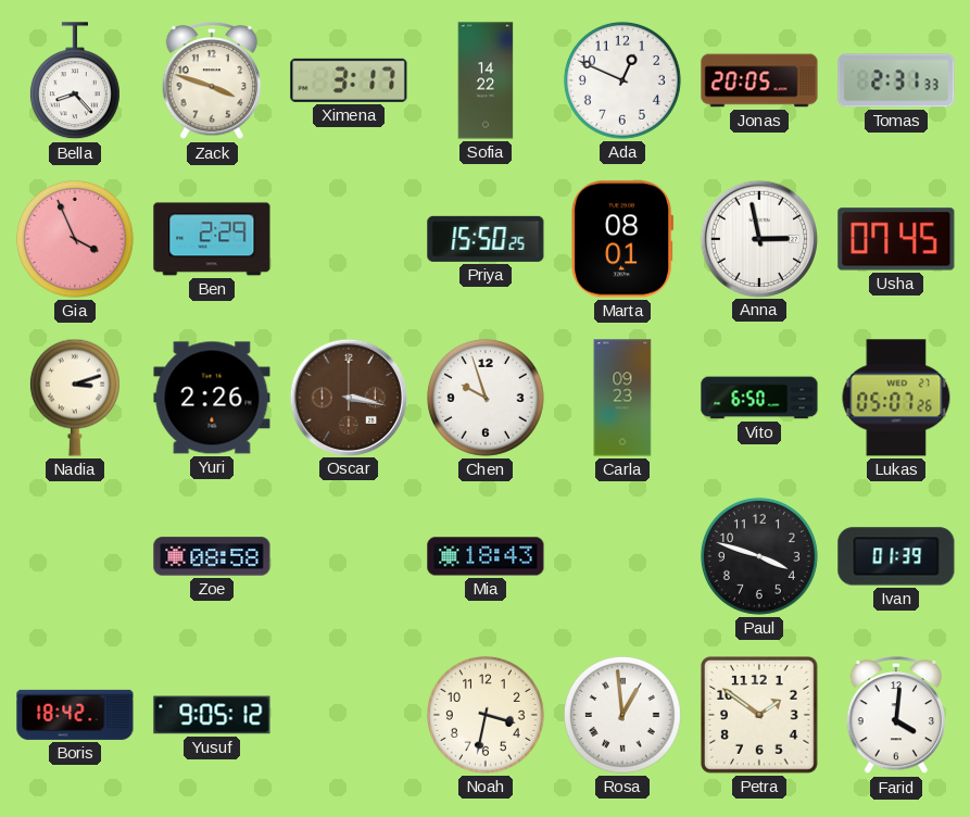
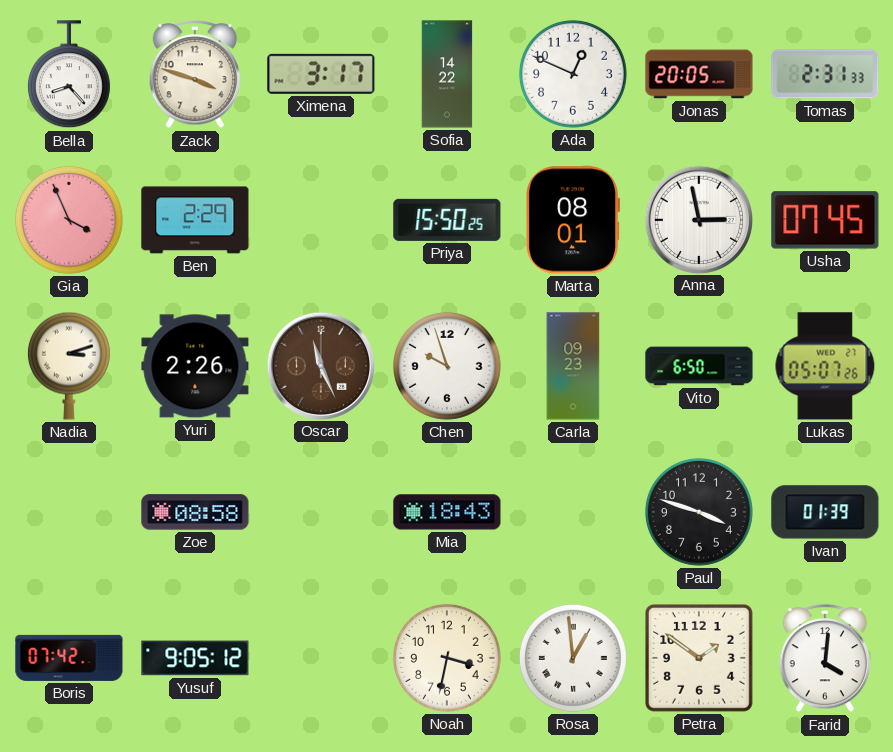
Oscar: 3:17 -> 11:26
Boris: 18:42 -> 07:42
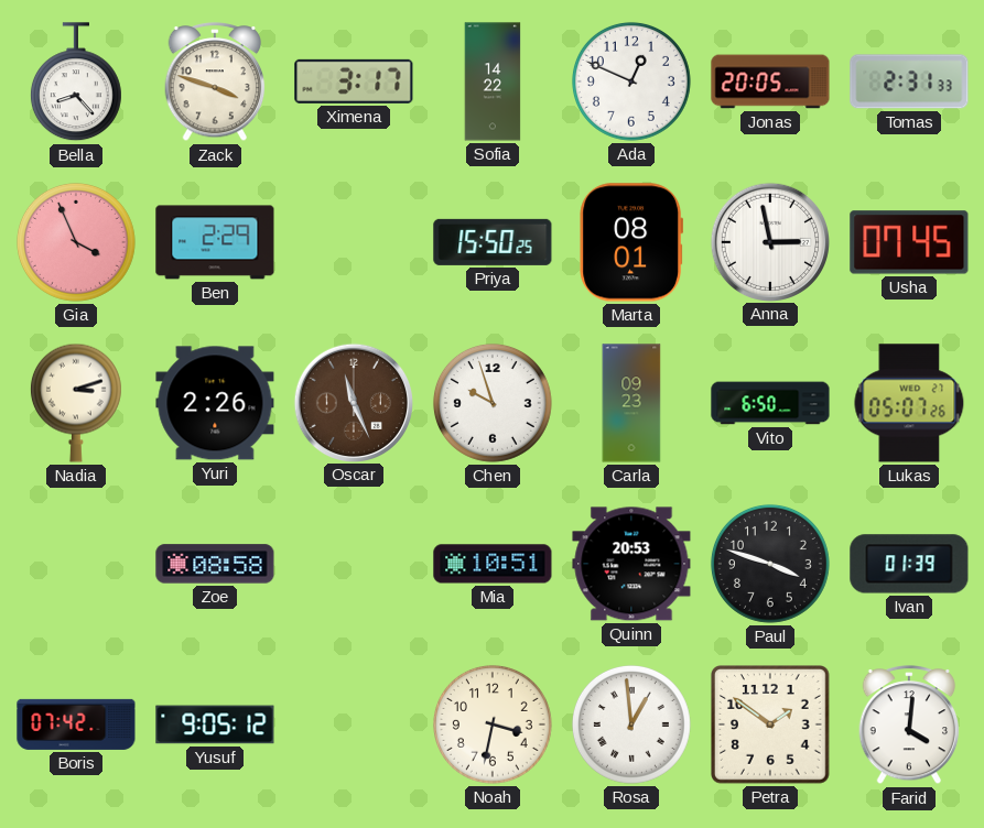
Mia: 18:43 -> 10:51
Quinn: none -> 20:53
